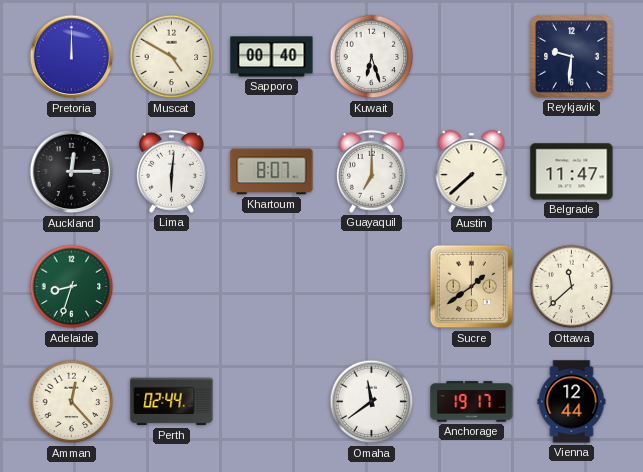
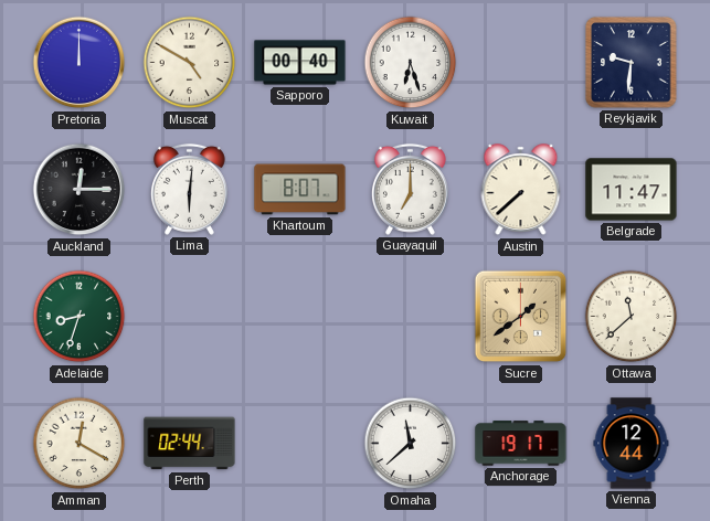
Amman: 12:23 -> 12:20
Omaha: 11:39 -> 11:38
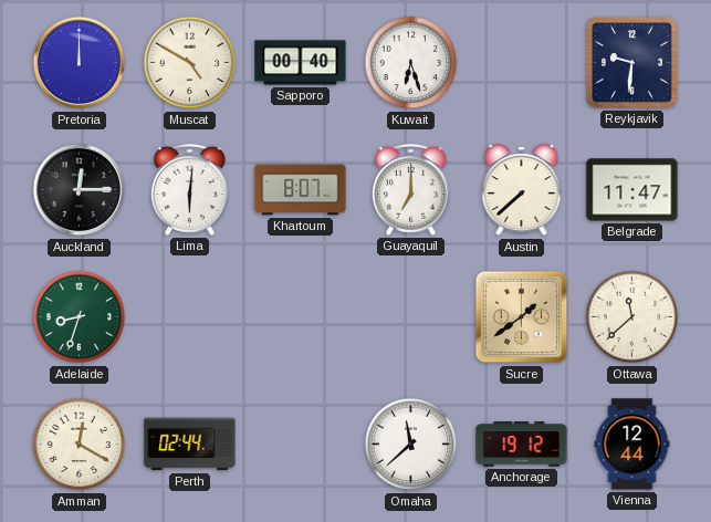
Anchorage: 19:17 -> 19:12
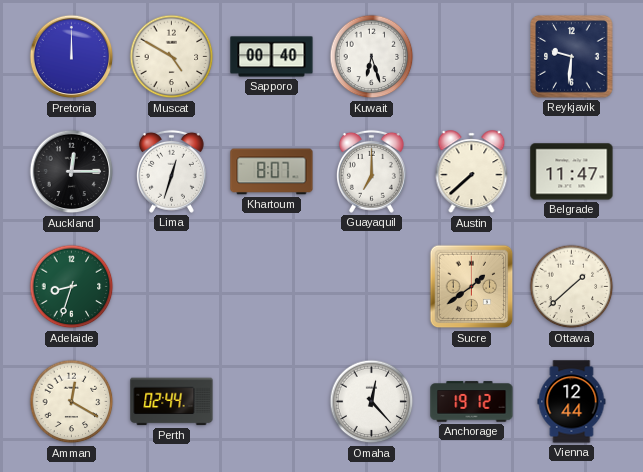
Lima: 6:01 -> 12:33
Ottawa: 11:38 -> 1:38
Omaha: 11:38 -> 12:23
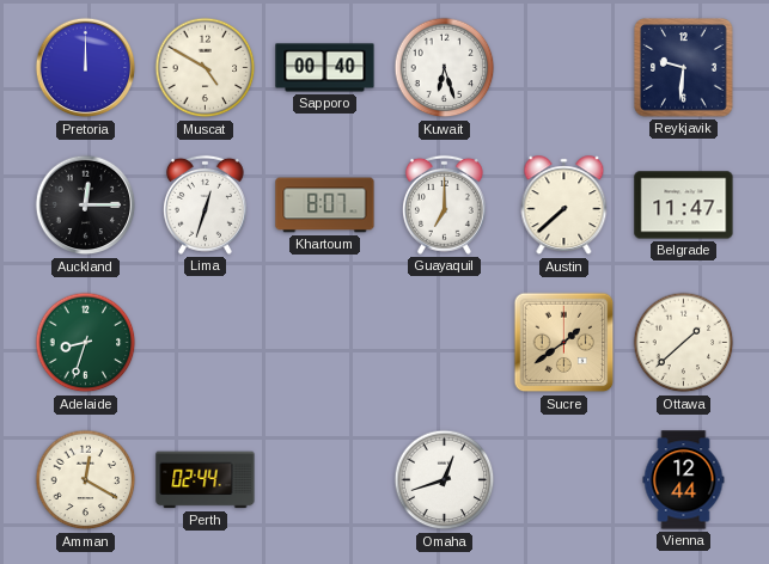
Omaha: 12:23 -> 12:42
Anchorage: 19:12 -> none
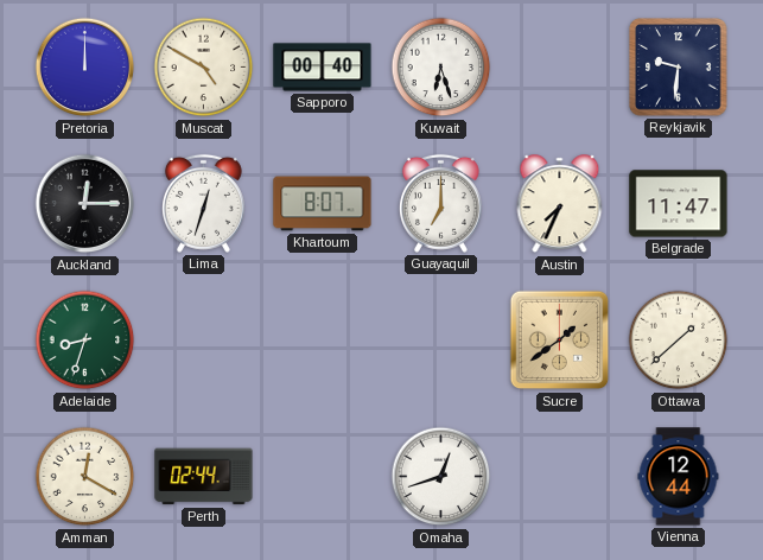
Austin: 7:38 -> 7:34
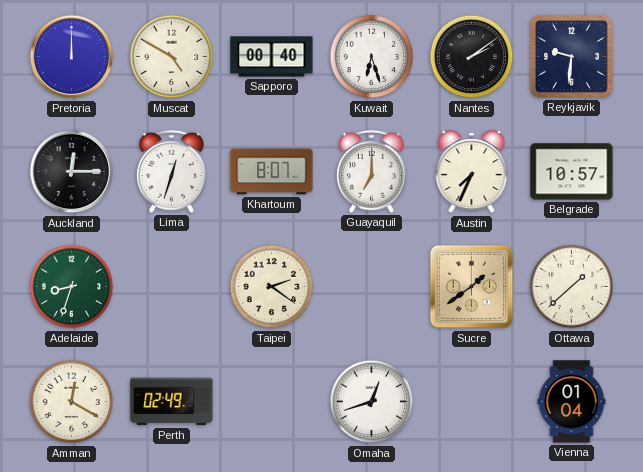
Nantes: none -> 2:09
Belgrade: 11:47 -> 10:57
Taipei: none -> 2:21
Perth: 02:44 -> 02:49
Vienna: 12:44 -> 01:04
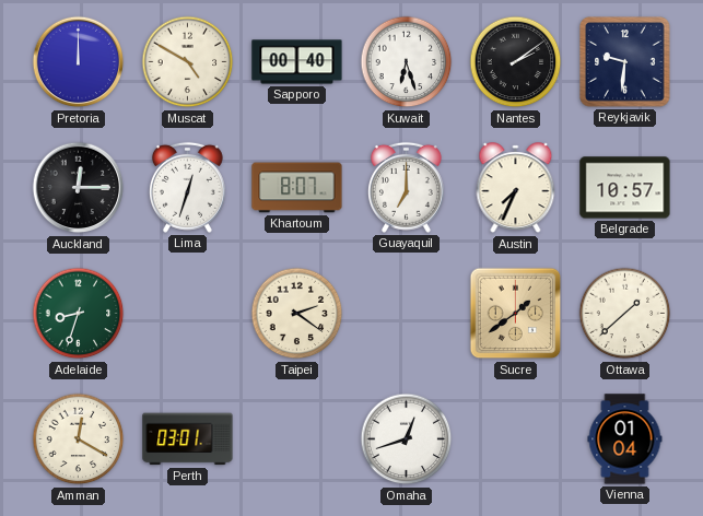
Perth: 02:49 -> 03:01
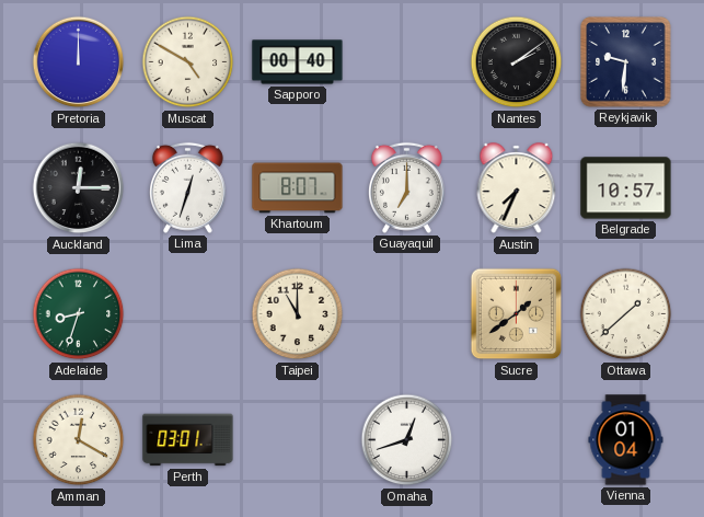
Kuwait: 6:27 -> none
Taipei: 2:21 -> 11:00
